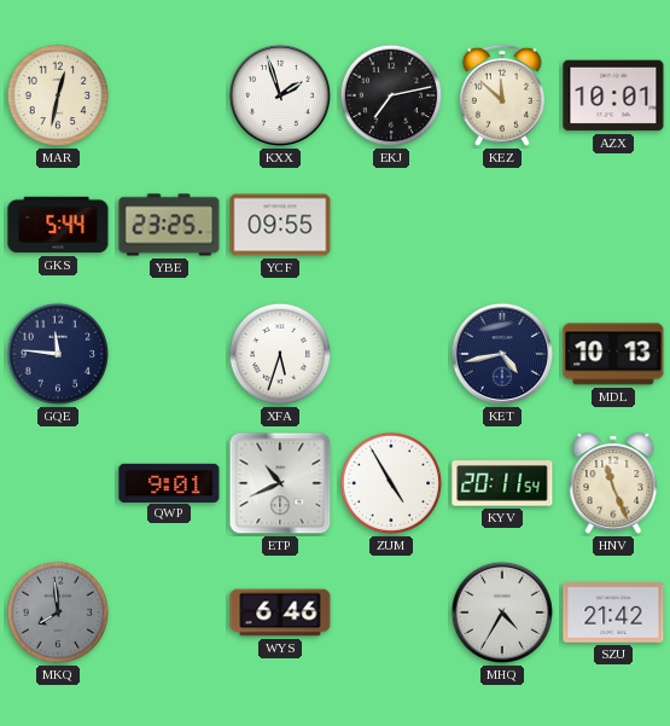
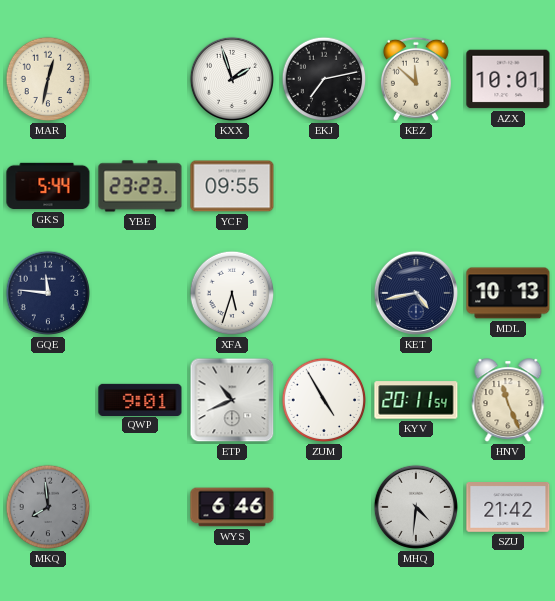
YBE: 23:25 -> 23:23
MHQ: 4:35 -> 4:31
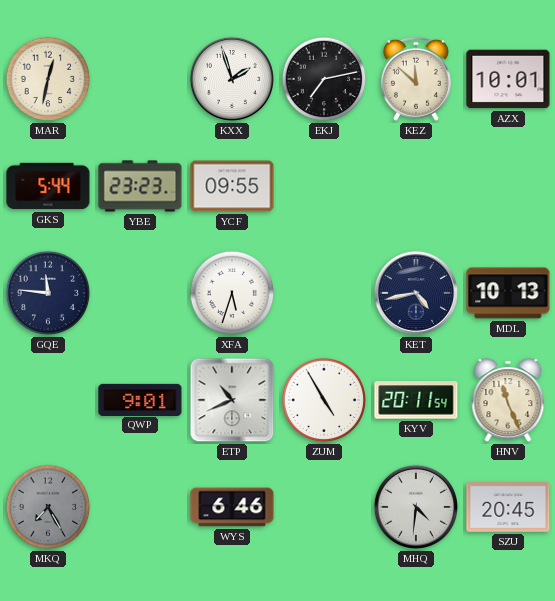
MKQ: 7:59 -> 7:25
SZU: 21:42 -> 20:45
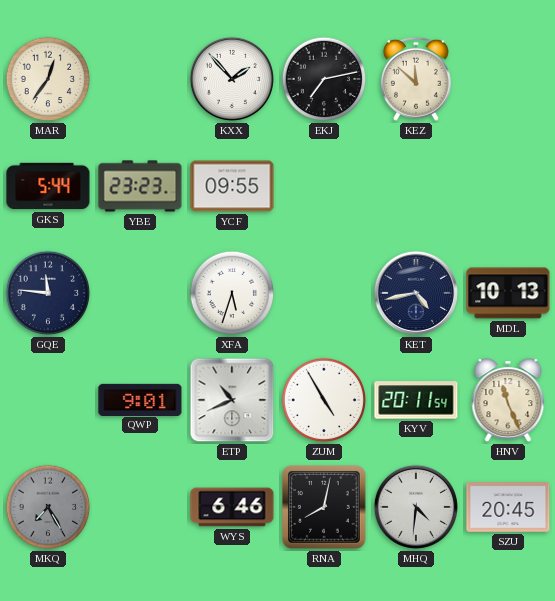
MAR: 12:32 -> 12:36
KXX: 1:57 -> 1:53
AZX: 10:01 -> none
RNA: none -> 8:02
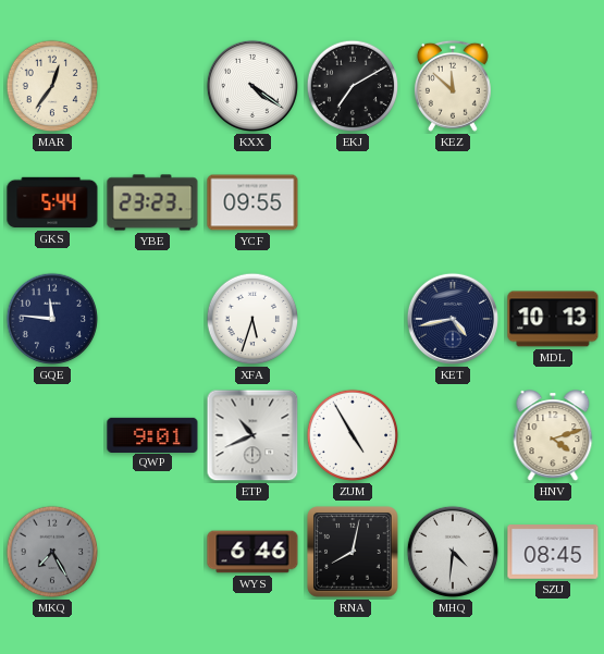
KXX: 1:53 -> 4:21
EKJ: 7:13 -> 7:10
KYV: 20:11 -> none
HNV: 11:26 -> 4:12
SZU: 20:45 -> 08:45
